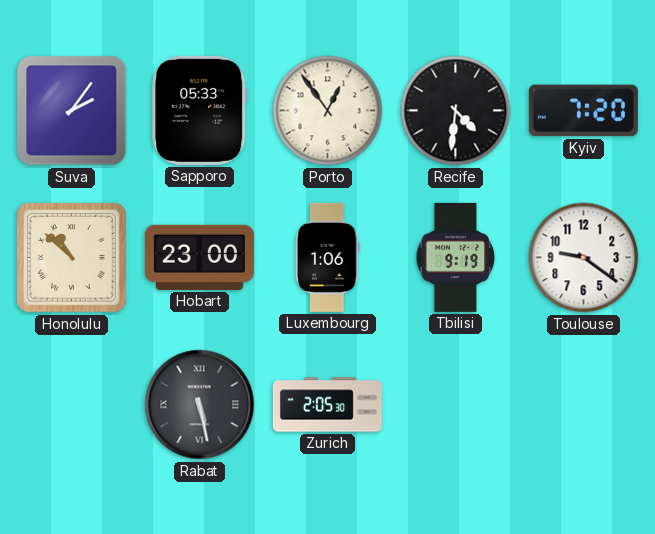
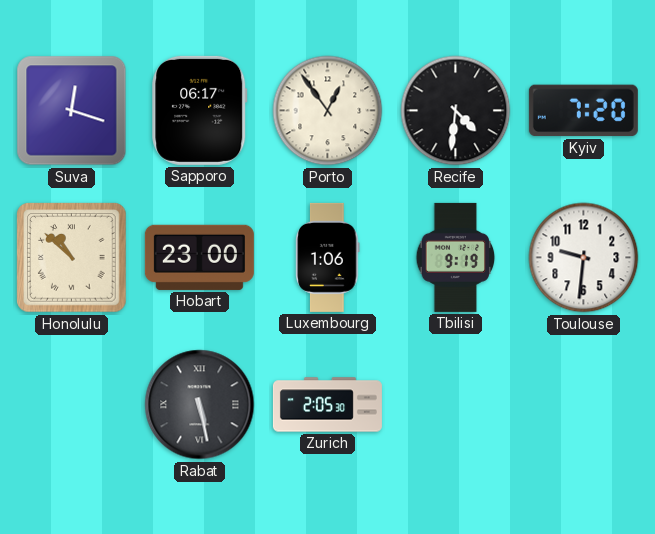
Suva: 2:06 -> 12:18
Sapporo: 05:33 -> 06:17
Toulouse: 9:21 -> 9:31
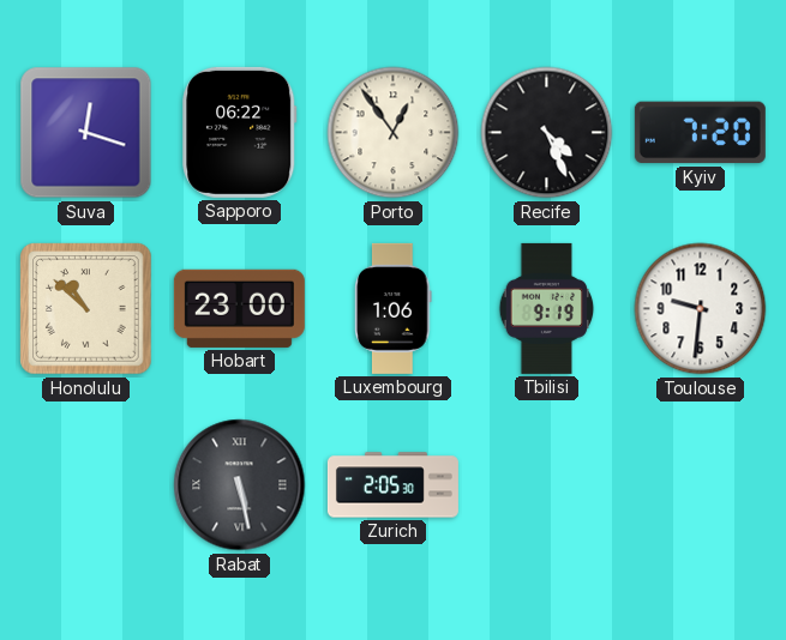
Sapporo: 06:17 -> 06:22
Recife: 4:31 -> 4:26
